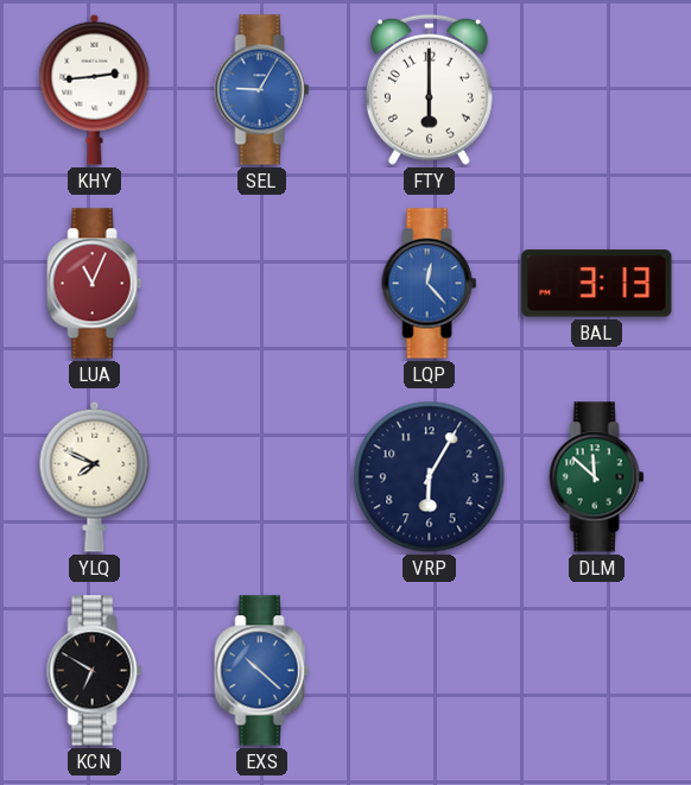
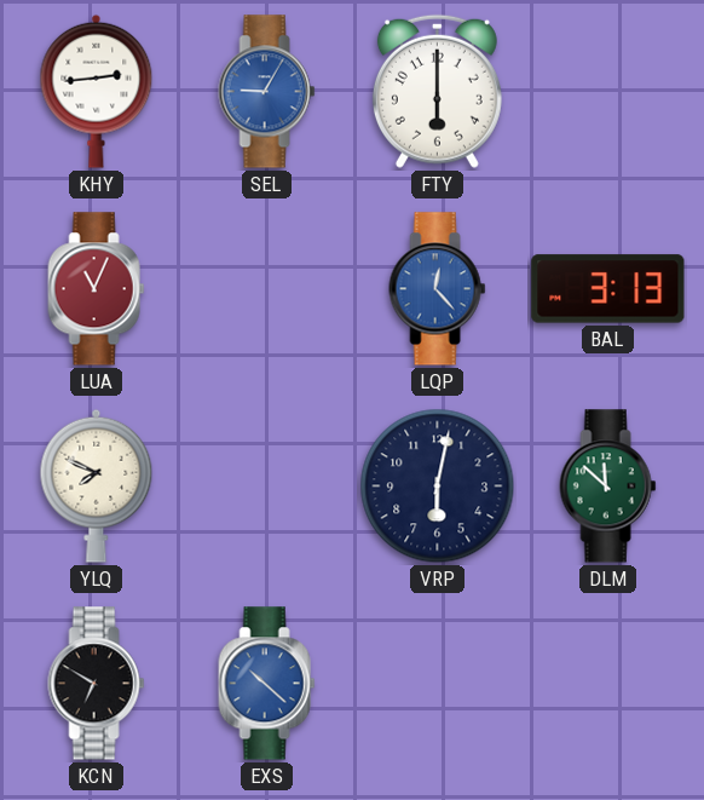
VRP: 6:05 -> 6:02
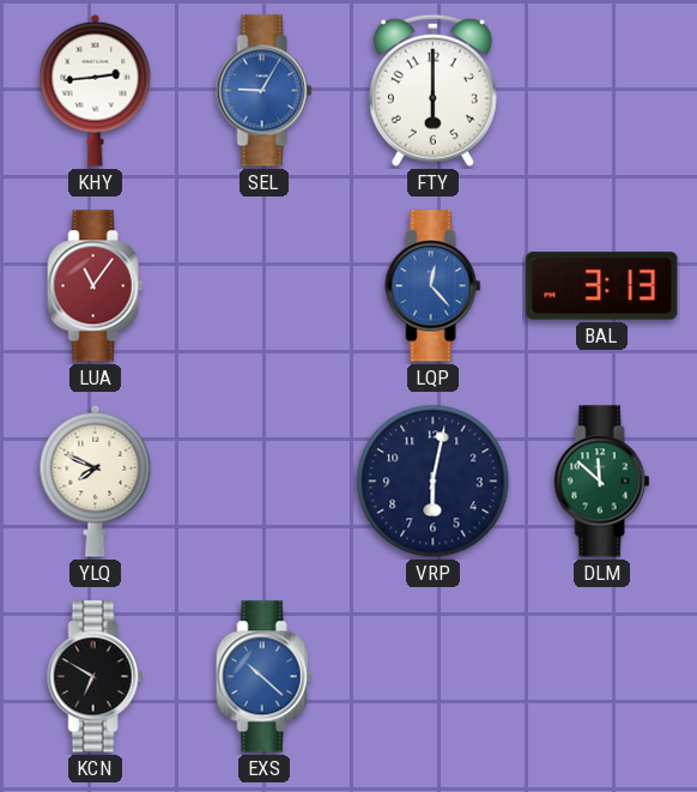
LUA: 11:04 -> 11:06
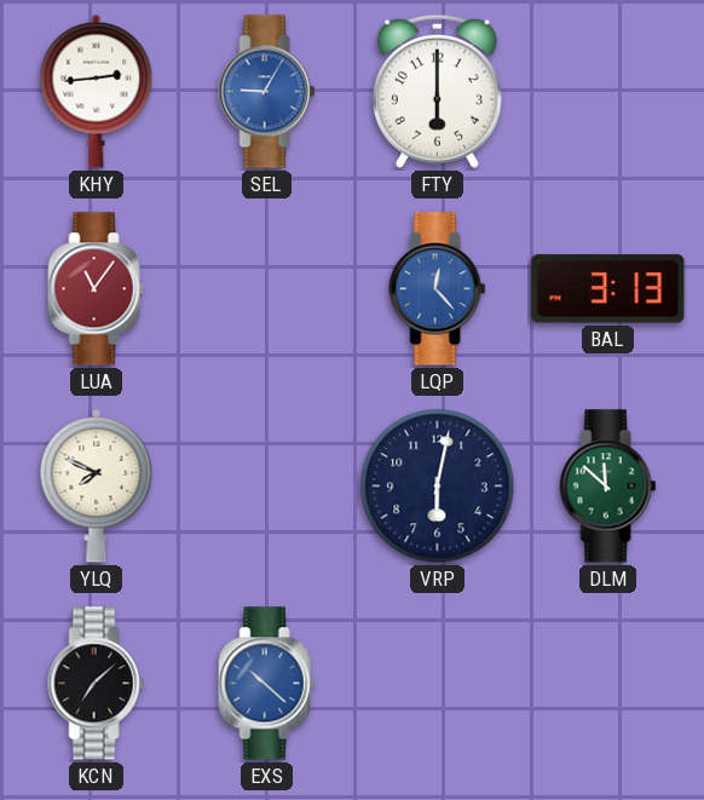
KCN: 6:50 -> 7:08
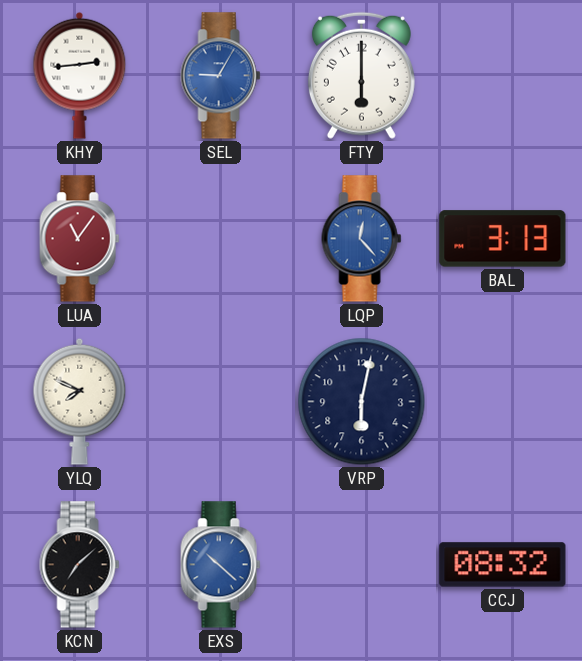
DLM: 11:52 -> none
CCJ: none -> 08:32
